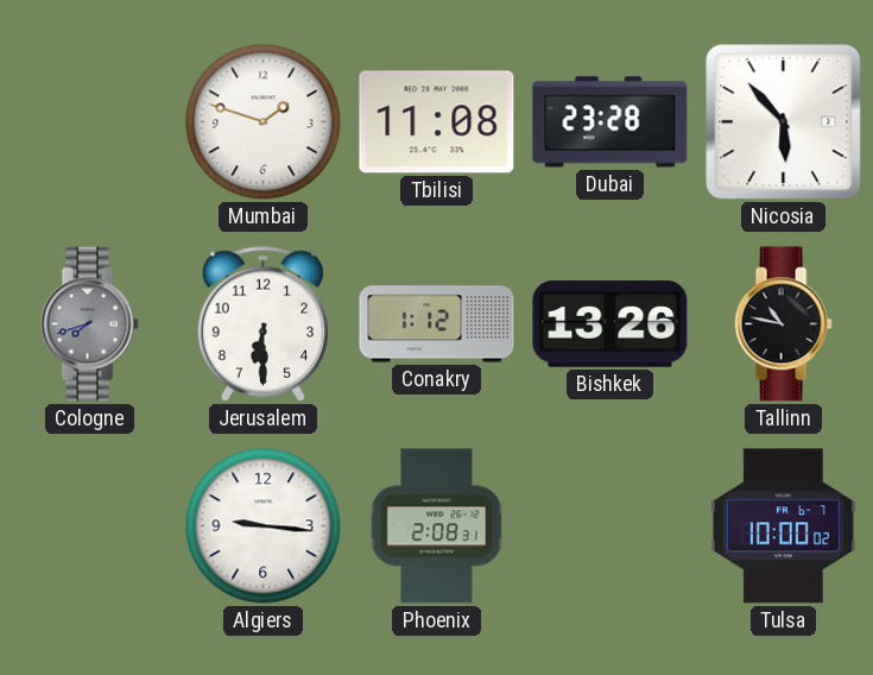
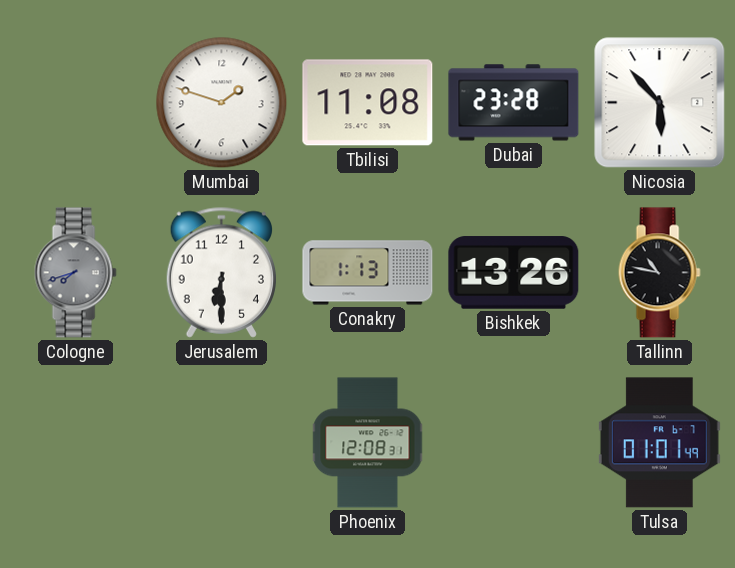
Conakry: 1:12 -> 1:13
Algiers: 9:16 -> none
Phoenix: 2:08 -> 12:08
Tulsa: 10:00 -> 01:01
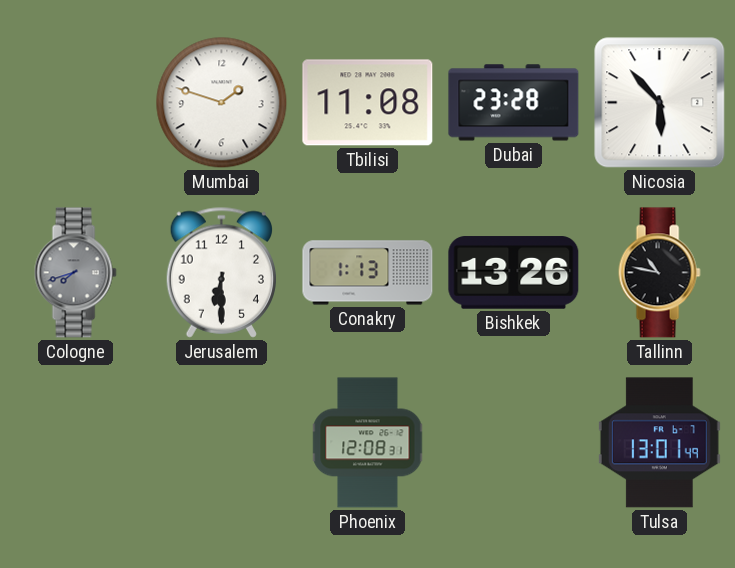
Tulsa: 01:01 -> 13:01
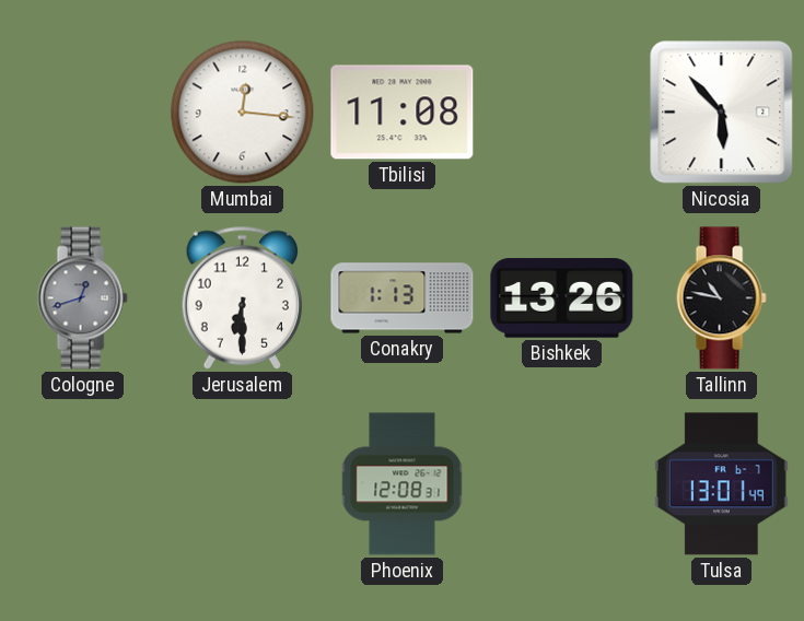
Mumbai: 1:48 -> 12:16
Dubai: 23:28 -> none
Cologne: 7:42 -> 12:42
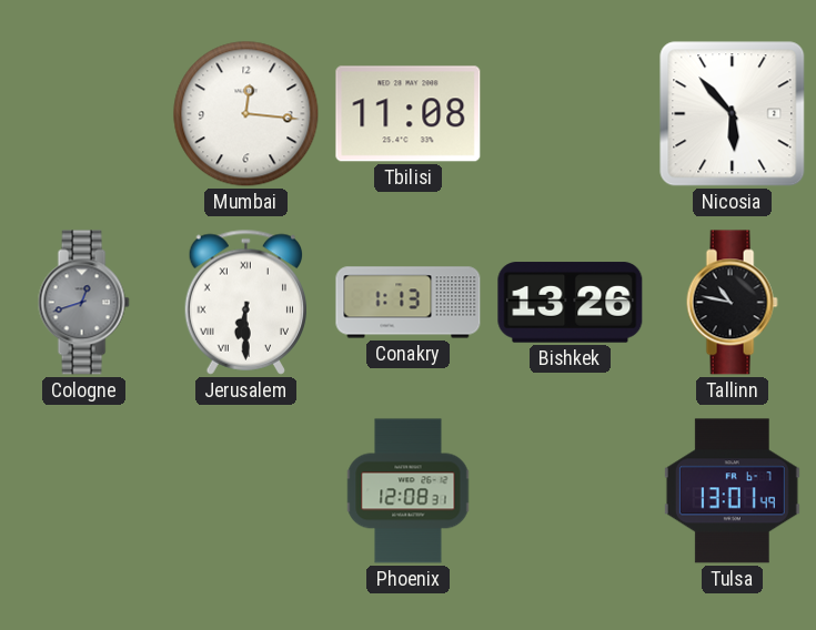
Jerusalem numerals: Arabic -> Roman
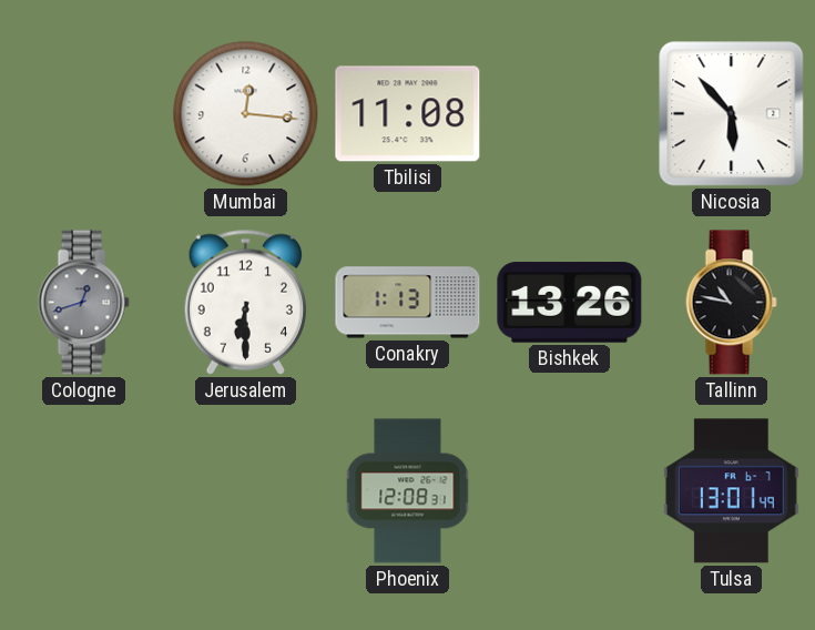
Jerusalem numerals: Roman -> Arabic
